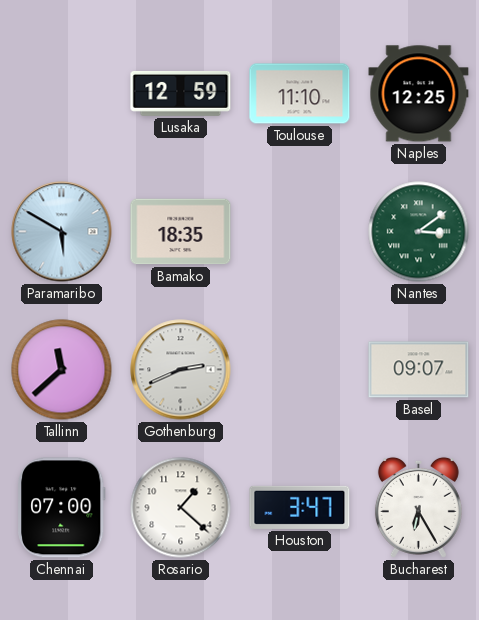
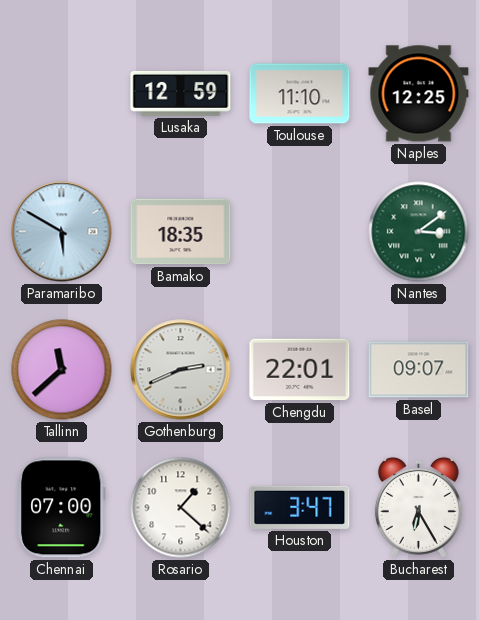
Chengdu: none -> 22:01
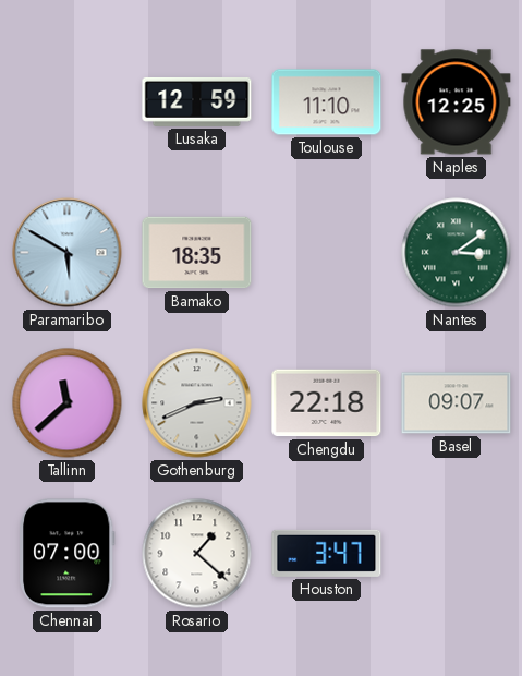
Chengdu: 22:01 -> 22:18
Bucharest: 6:25 -> none
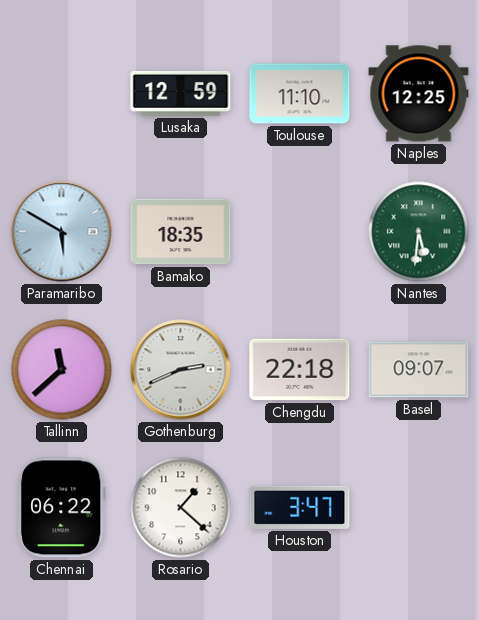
Nantes: 3:09 -> 5:31
Chennai: 07:00 -> 06:22
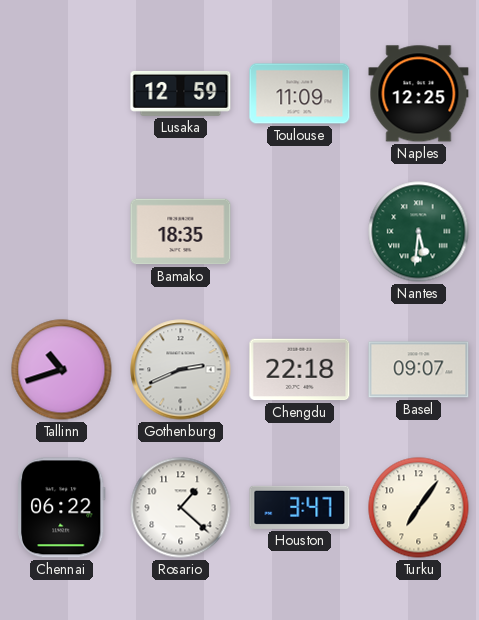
Toulouse: 11:10 -> 11:09
Paramaribo: 5:50 -> none
Tallinn: 11:38 -> 10:42
Turku: none -> 7:06
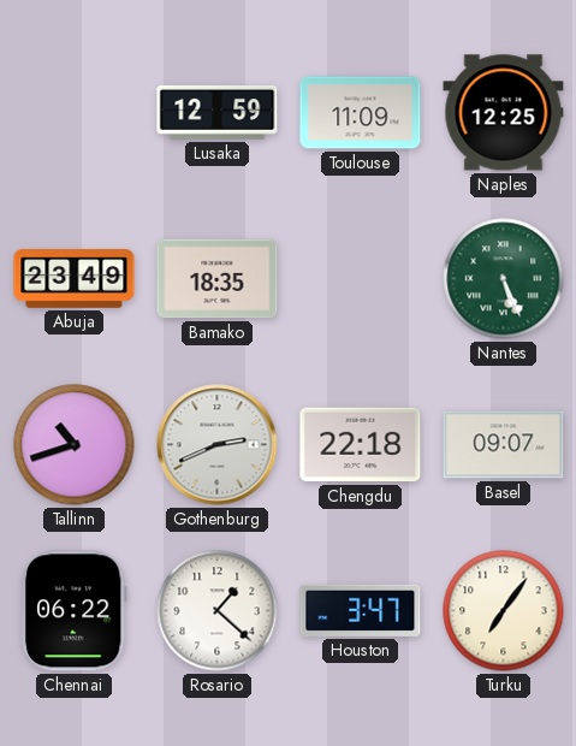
Abuja: none -> 23:49
Nantes: 5:31 -> 5:26
